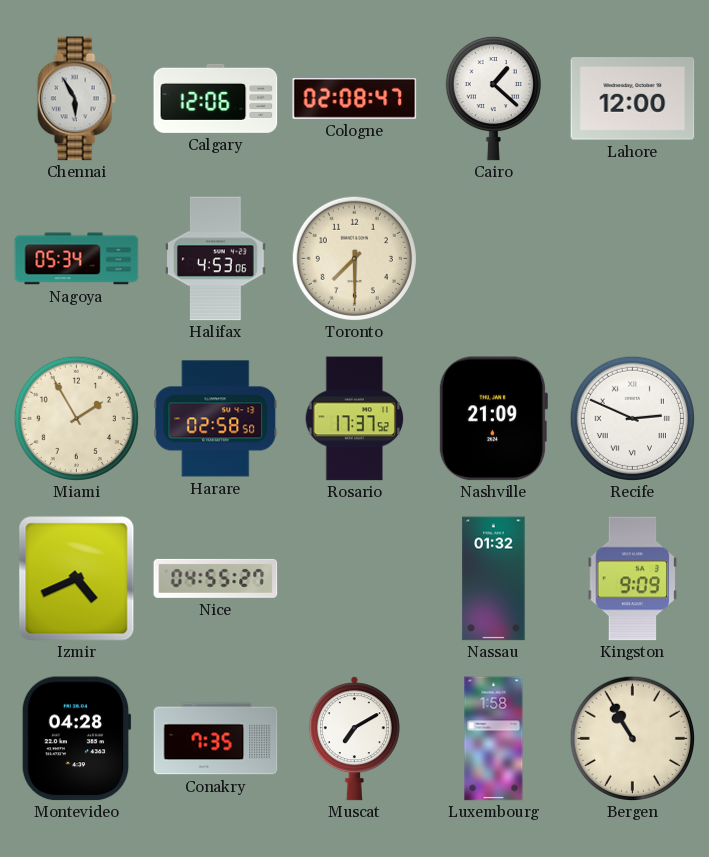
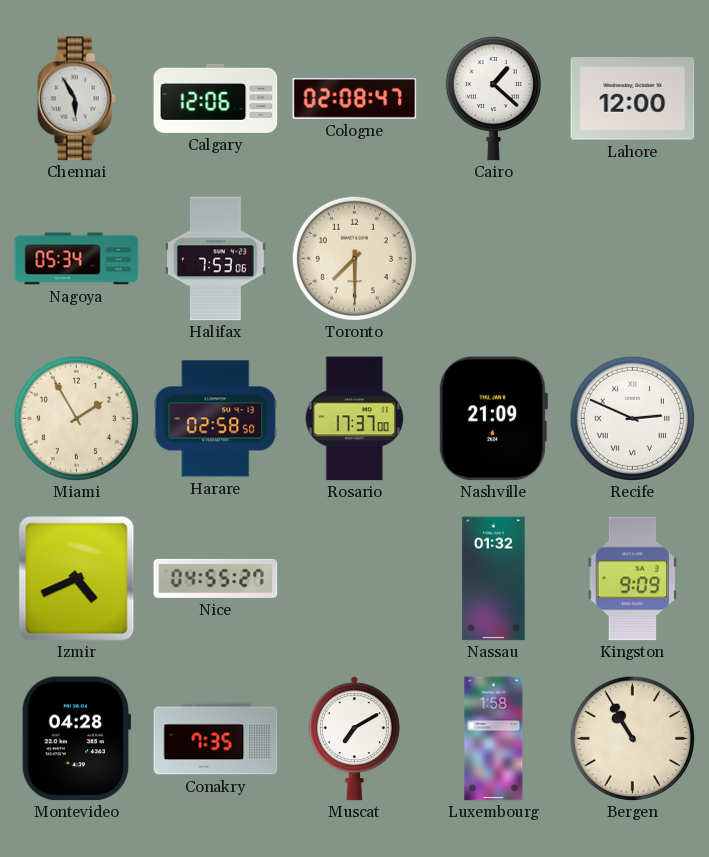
Halifax: 4:53 -> 7:53
Rosario: 17:37:52 -> 17:37:00
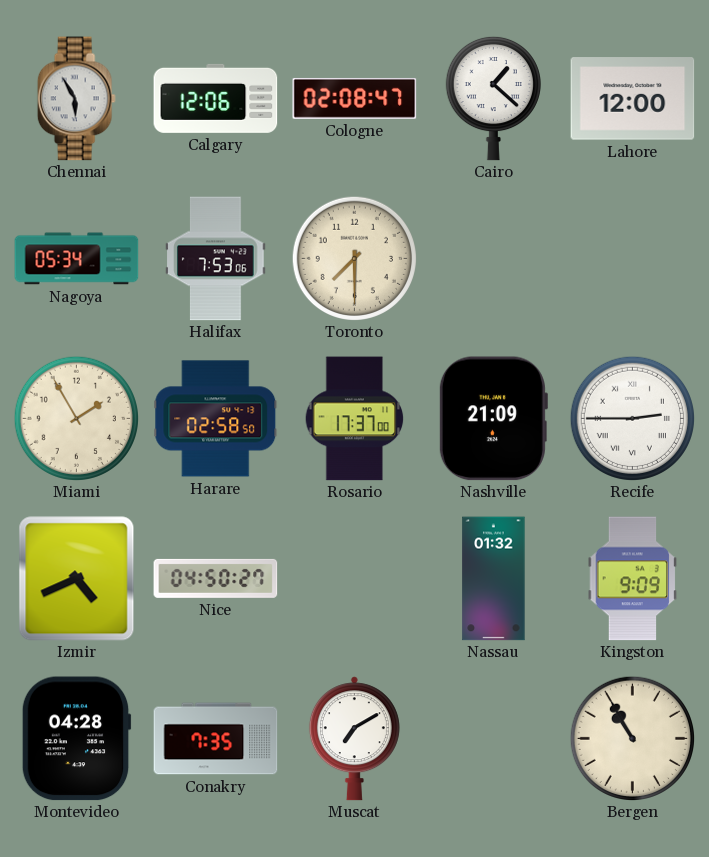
Recife: 2:49 -> 2:45
Nice: 04:55 -> 04:50
Luxembourg: 1:58 -> none
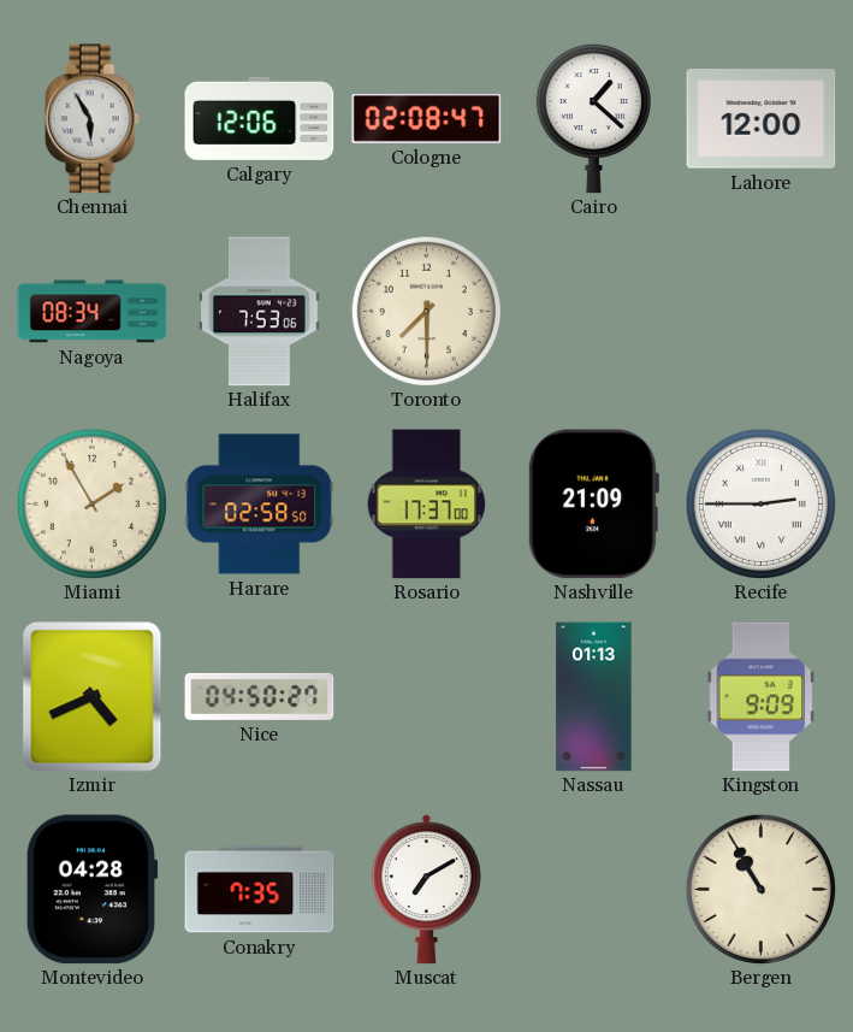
Nagoya: 05:34 -> 08:34
Nassau: 01:32 -> 01:13
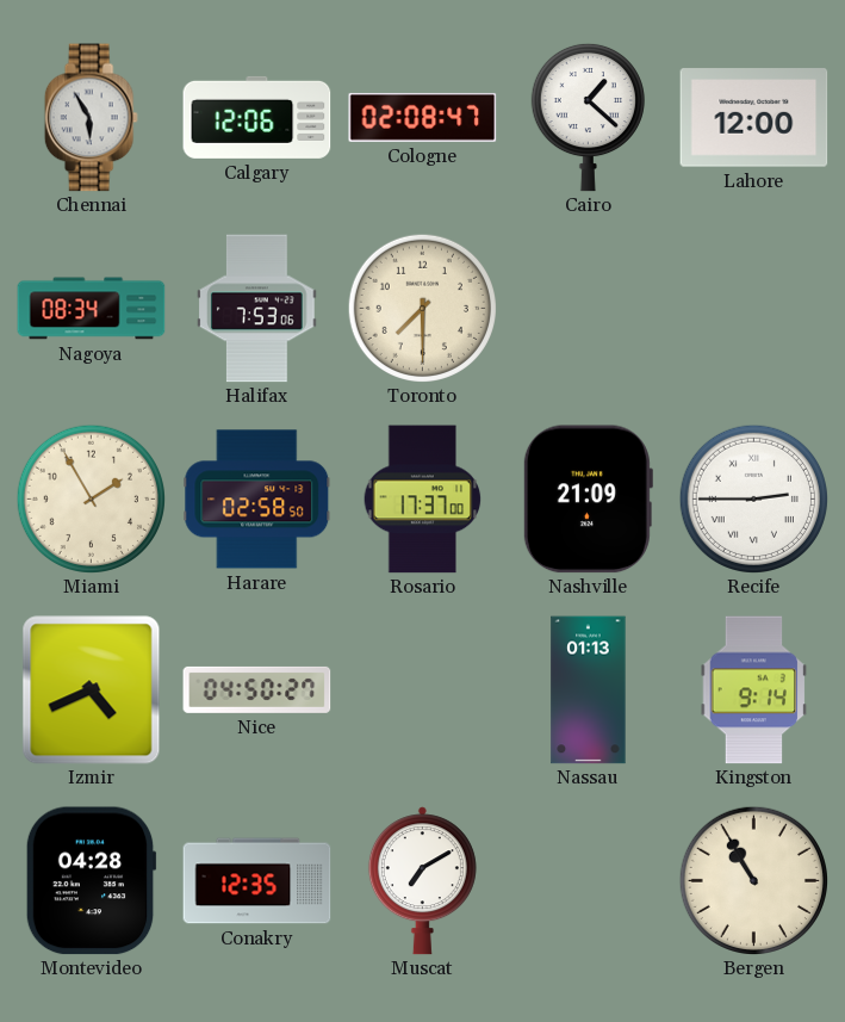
Kingston: 9:09 -> 9:14
Conakry: 7:35 -> 12:35
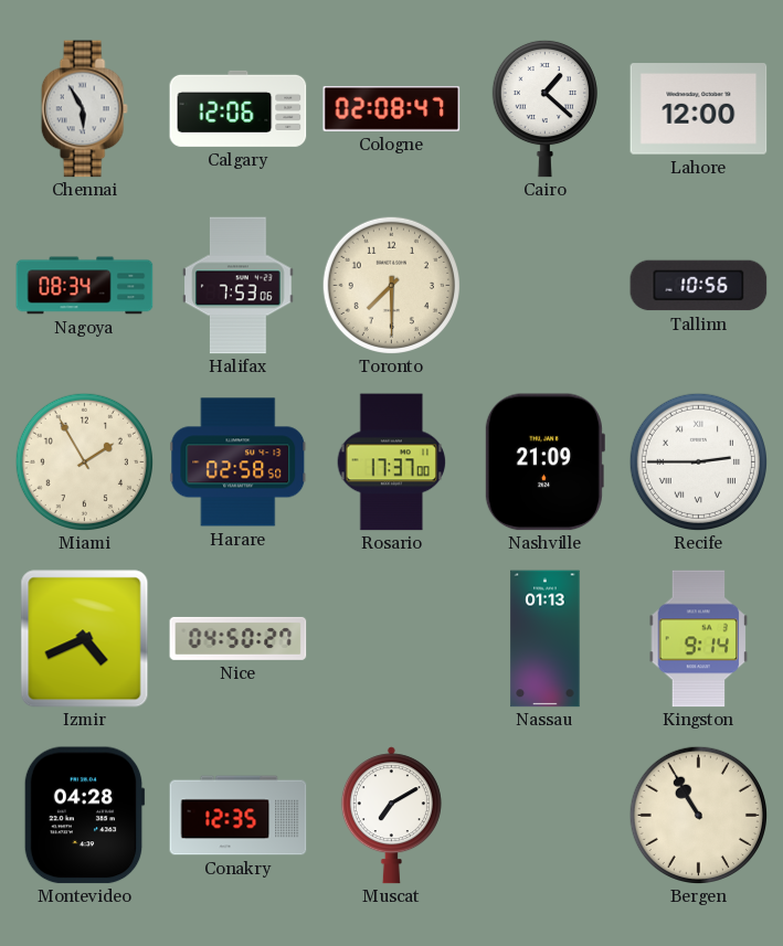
Tallinn: none -> 10:56
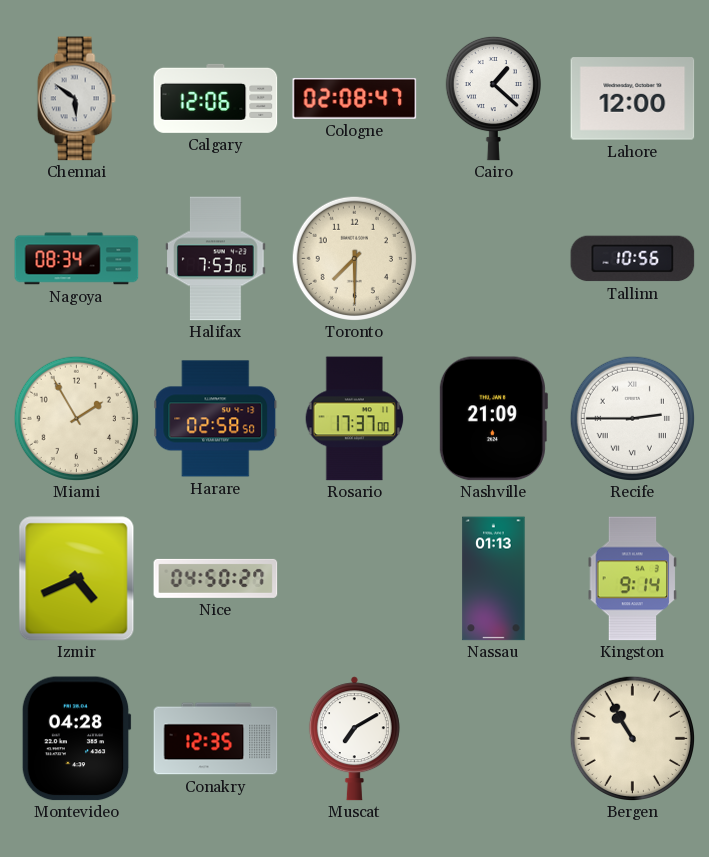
Chennai: 5:55 -> 5:51
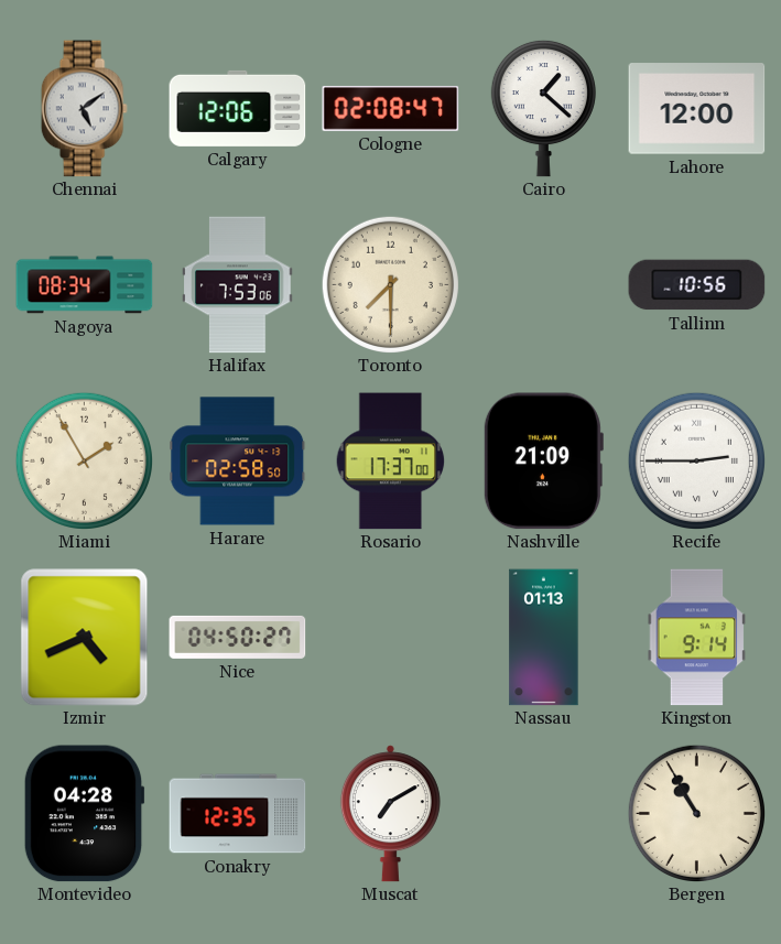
Chennai: 5:51 -> 5:09
